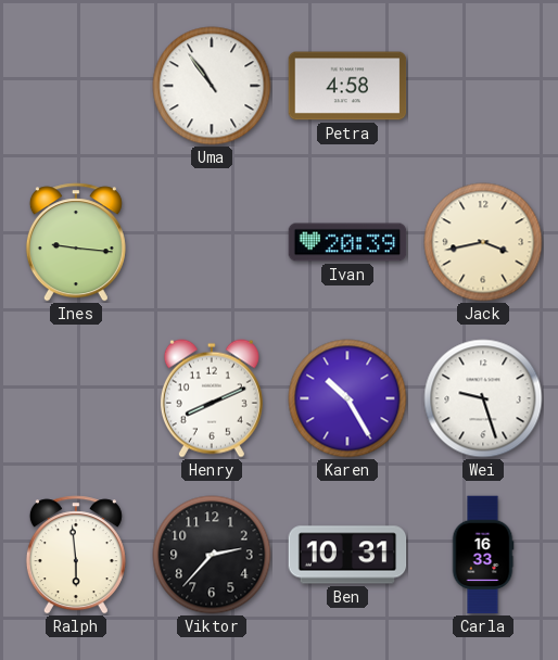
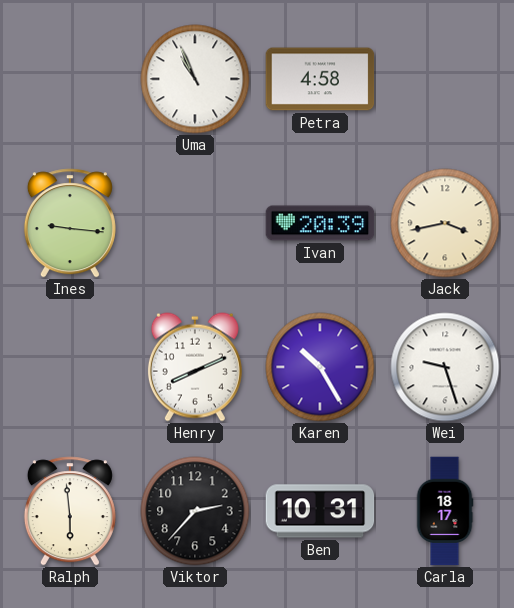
Uma: 10:54 -> 10:56
Carla: 16:33 -> 18:17
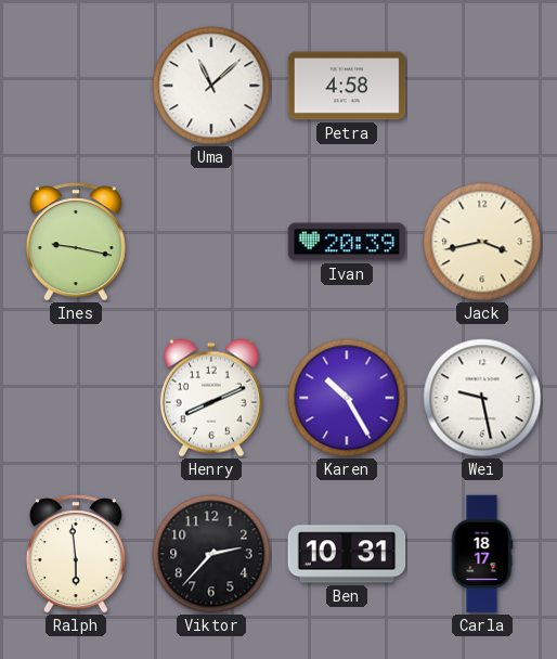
Uma: 10:56 -> 11:08
Ines: 9:16 -> 9:17
Wei: 9:27 -> 9:28
